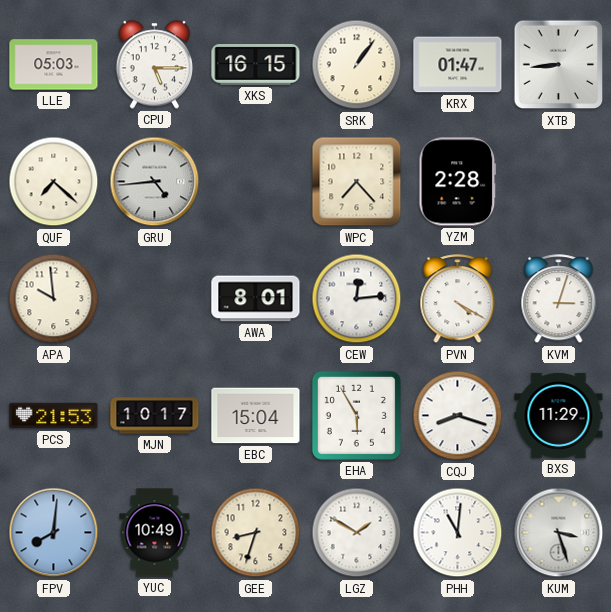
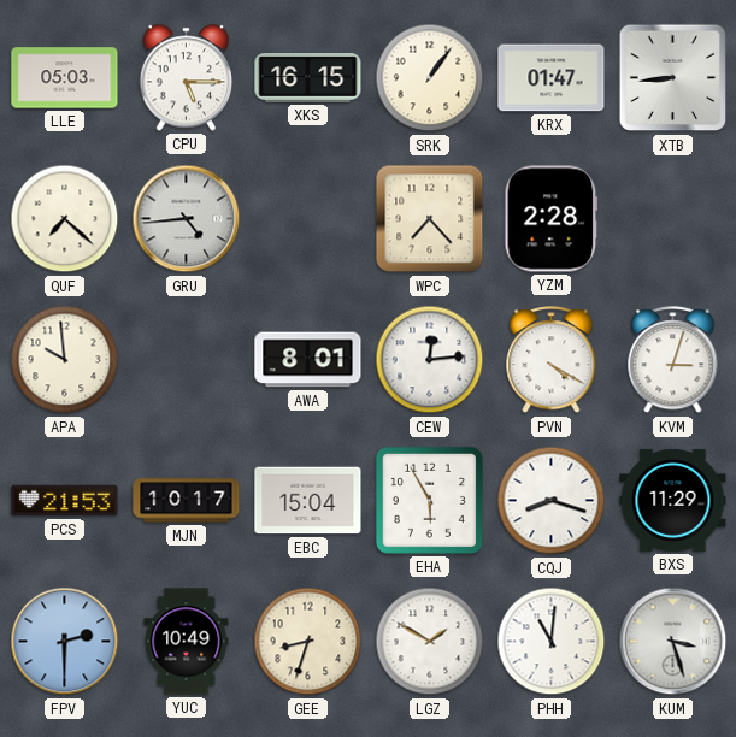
FPV: 8:01 -> 2:30
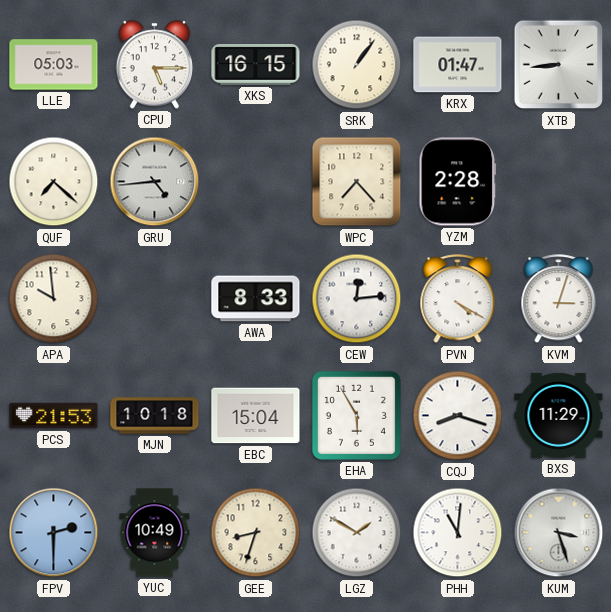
AWA: 8:01 -> 8:33
MJN: 10:17 -> 10:18
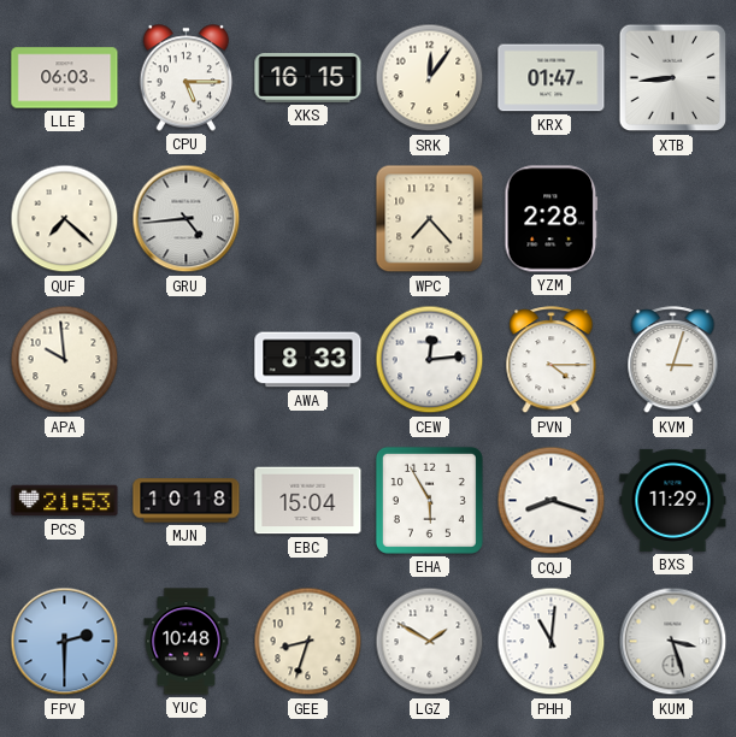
LLE: 05:03 -> 06:03
SRK: 1:06 -> 12:06
PVN: 4:20 -> 4:15
YUC: 10:49 -> 10:48
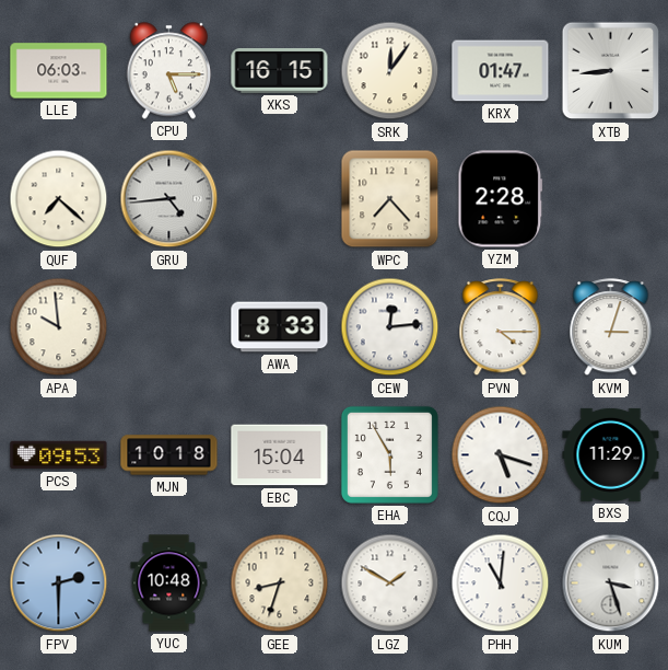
PCS: 21:53 -> 09:53
CQJ: 8:18 -> 5:18
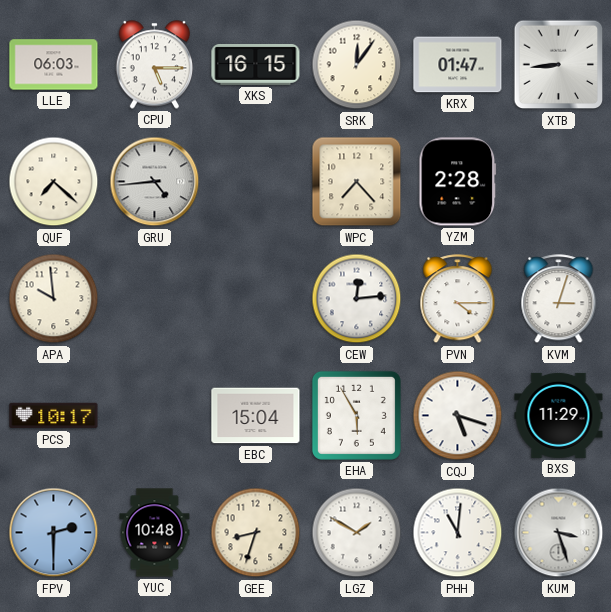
AWA: 8:33 -> none
PCS: 09:53 -> 10:17
MJN: 10:18 -> none
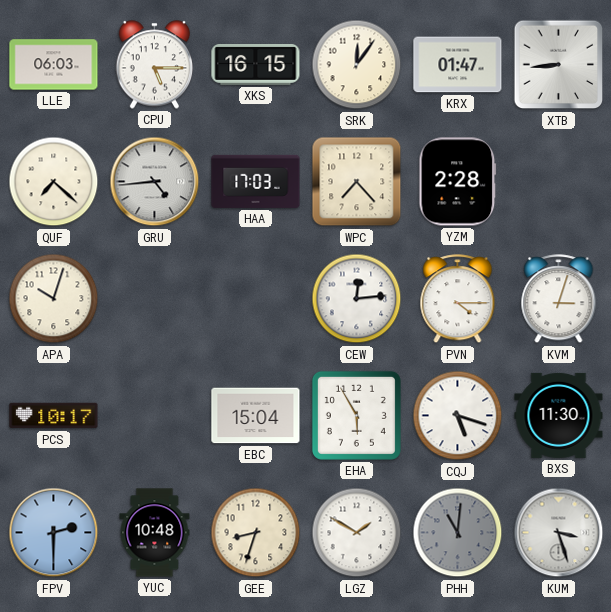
HAA: none -> 17:03
APA: 9:59 -> 10:03
BXS: 11:29 -> 11:30
PHH dial: white -> grey
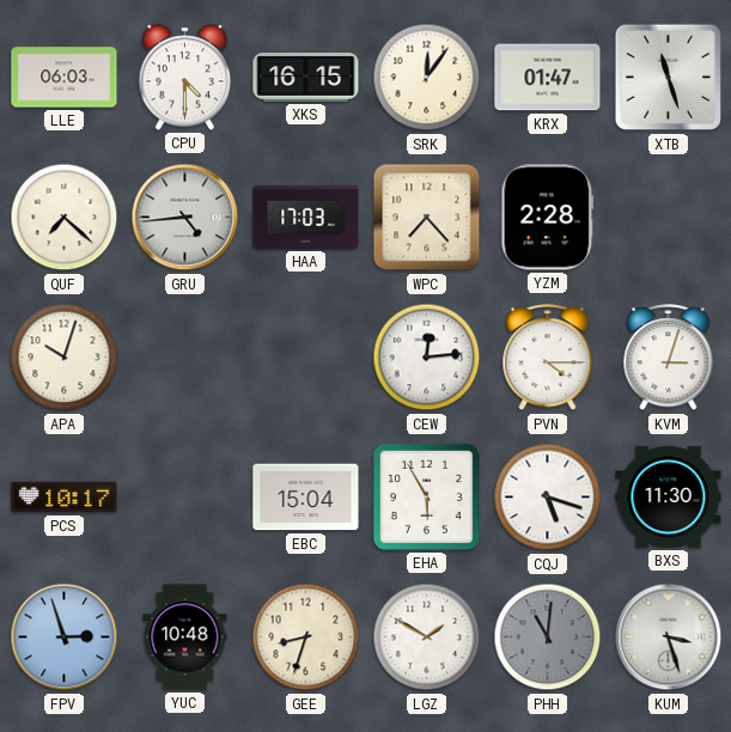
CPU: 5:15 -> 4:30
XTB: 8:44 -> 11:27
FPV: 2:30 -> 2:57
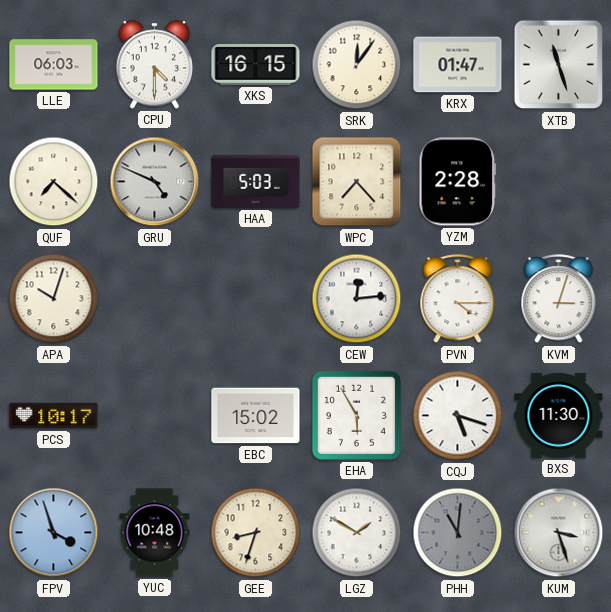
GRU: 4:44 -> 4:49
HAA: 17:03 -> 5:03
EBC: 15:04 -> 15:02
FPV: 2:57 -> 3:57
